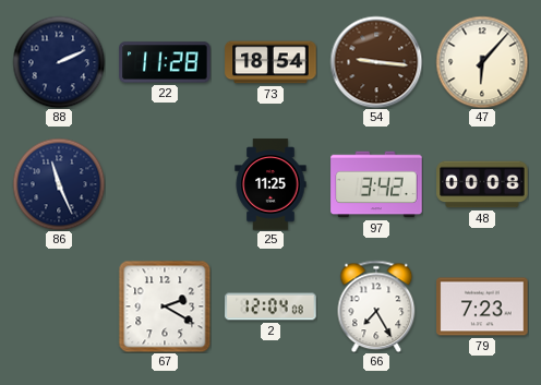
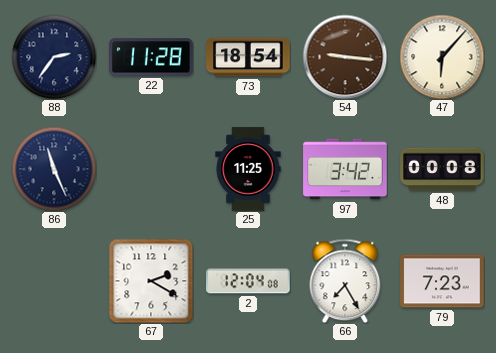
88: 2:11 -> 2:36
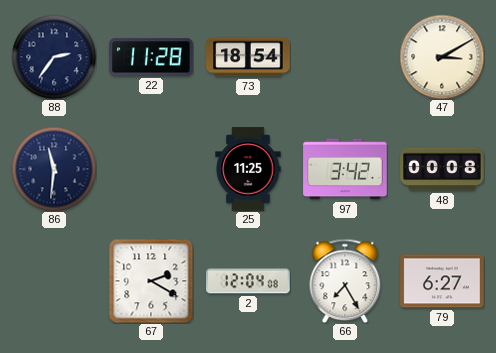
54: 9:16 -> none
47: 6:07 -> 3:10
86: 11:26 -> 11:31
79: 7:23 -> 6:27
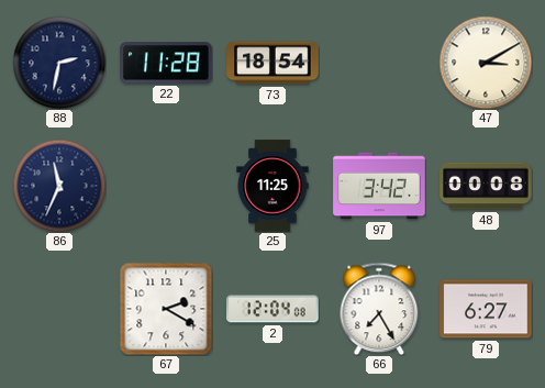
88: 2:36 -> 2:32
86: 11:31 -> 11:34
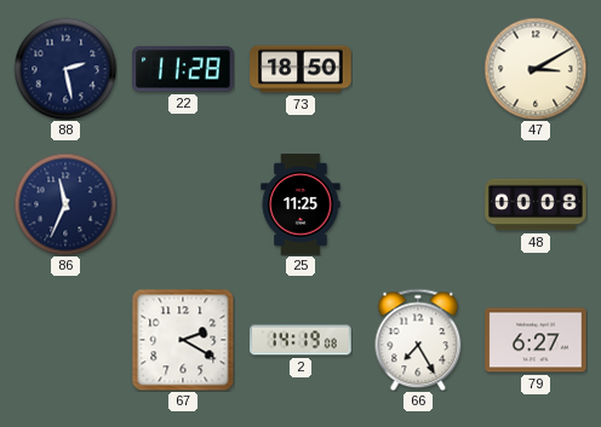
88: 2:32 -> 2:28
73: 18:54 -> 18:50
97: 3:42 -> none
2: 12:04 -> 14:19
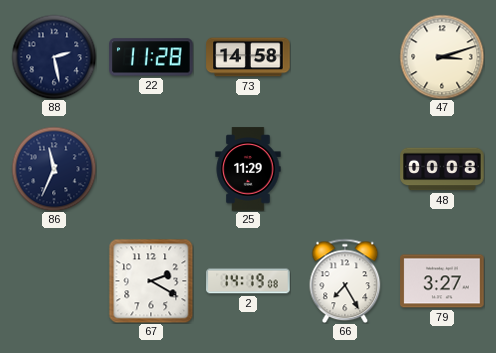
73: 18:50 -> 14:58
47: 3:10 -> 3:12
25: 11:25 -> 11:29
79: 6:27 -> 3:27
